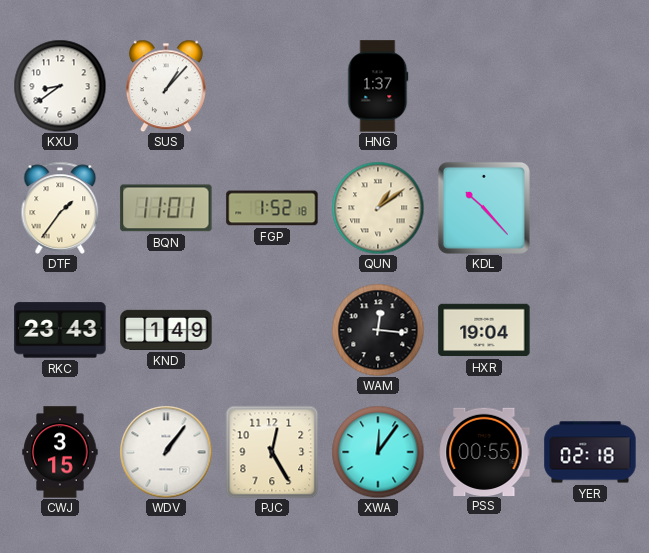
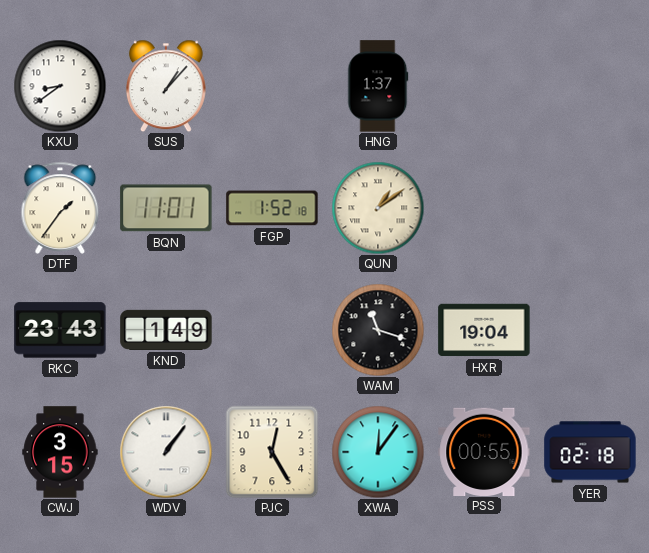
KDL: 10:23 -> none
WAM: 12:16 -> 11:18
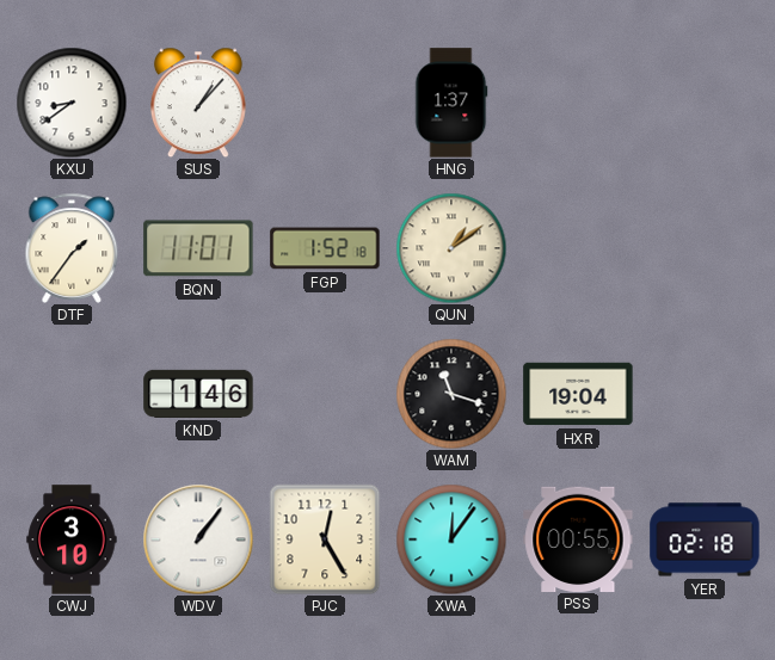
RKC: 23:43 -> none
KND: 1:49 -> 1:46
CWJ: 3:15 -> 3:10
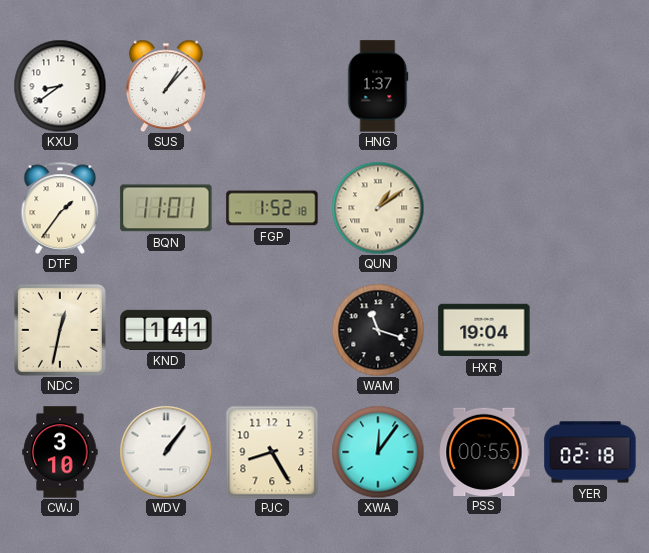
NDC: none -> 12:32
KND: 1:46 -> 1:41
PJC: 12:25 -> 8:25
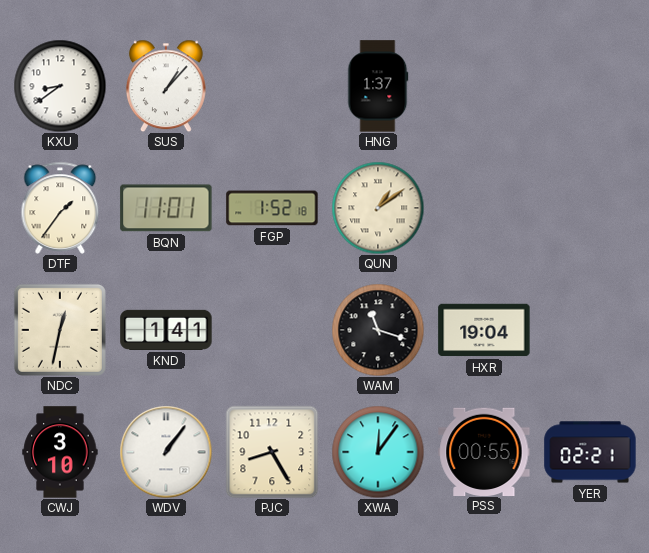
YER: 02:18 -> 02:21
